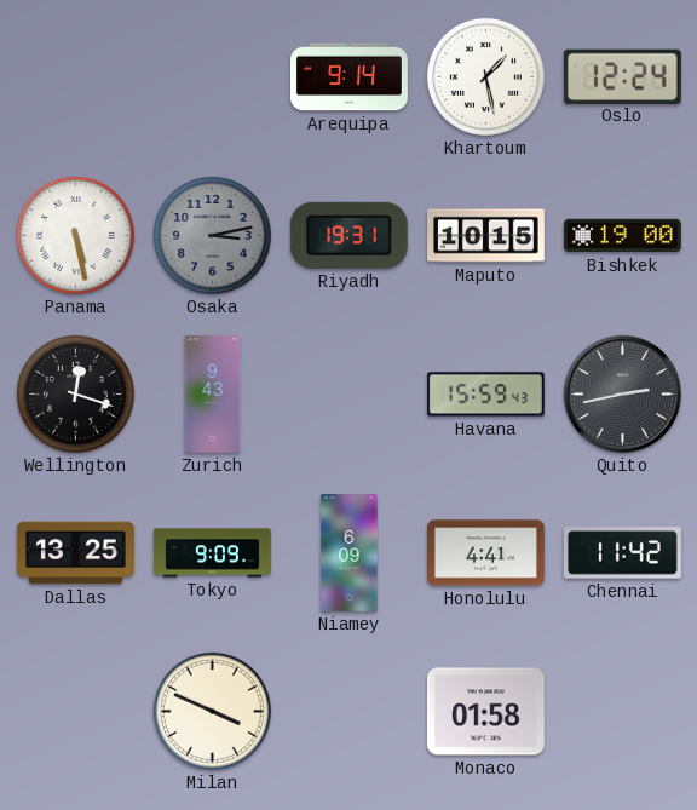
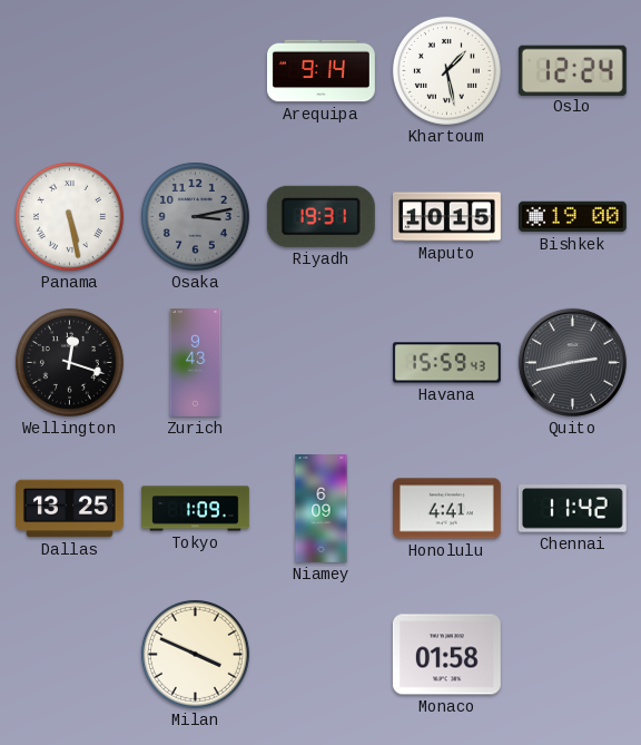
Tokyo: 9:09 -> 1:09
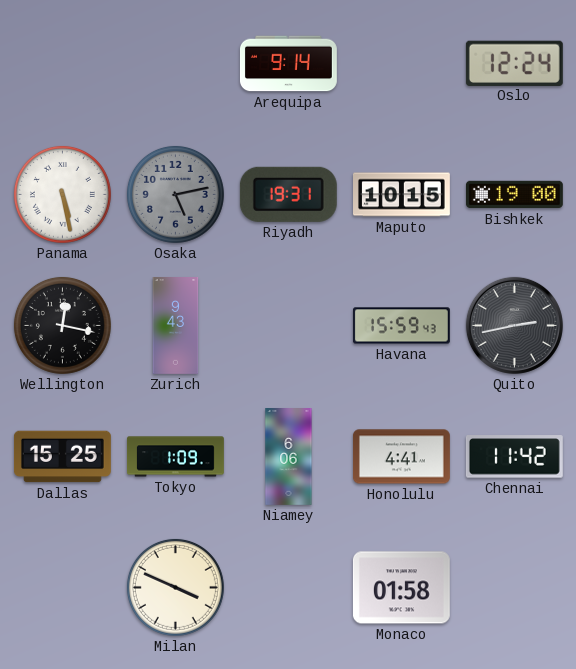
Khartoum: 1:28 -> none
Osaka: 3:13 -> 5:13
Wellington: 12:18 -> 12:17
Dallas: 13:25 -> 15:25
Niamey: 6:09 -> 6:06
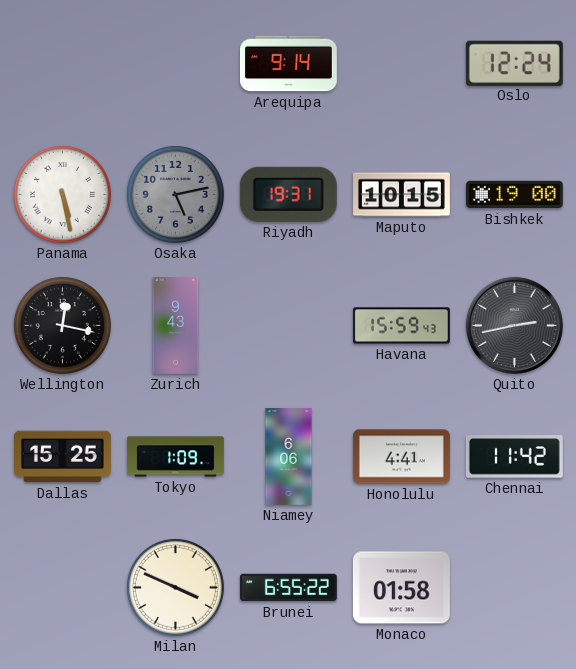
Brunei: none -> 6:55
